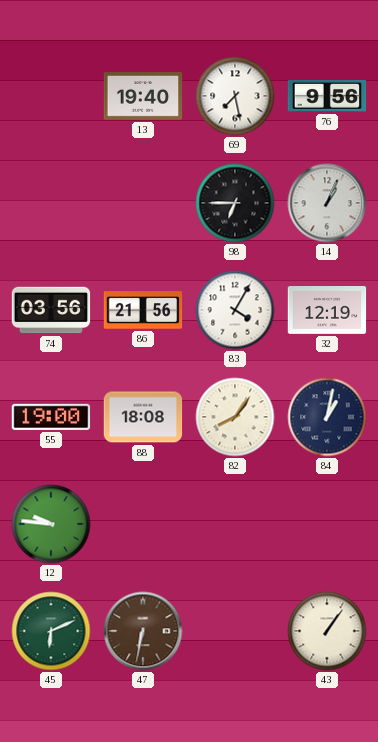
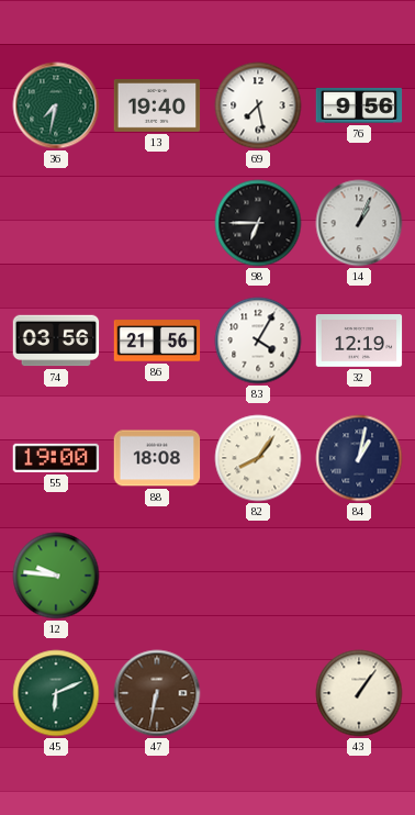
36: none -> 7:32
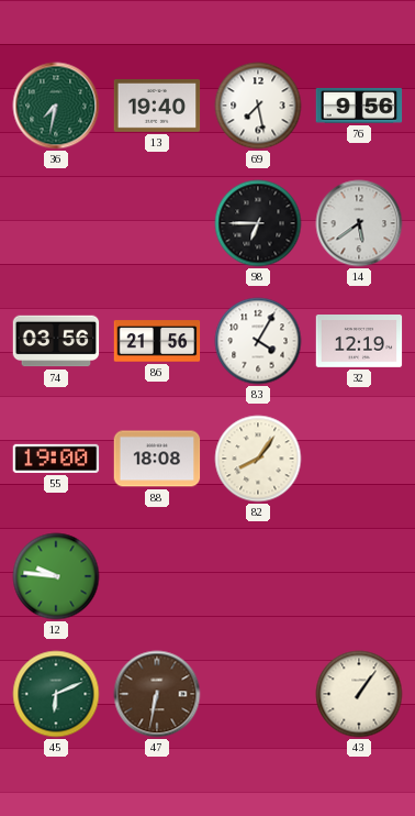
14: 1:04 -> 5:39
84: 1:02 -> none
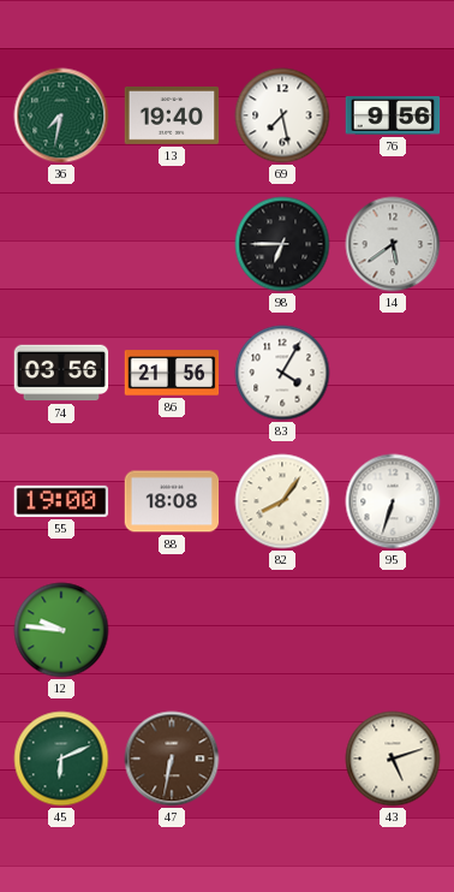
32: 12:19 -> none
95: none -> 6:33
43: 1:06 -> 5:12
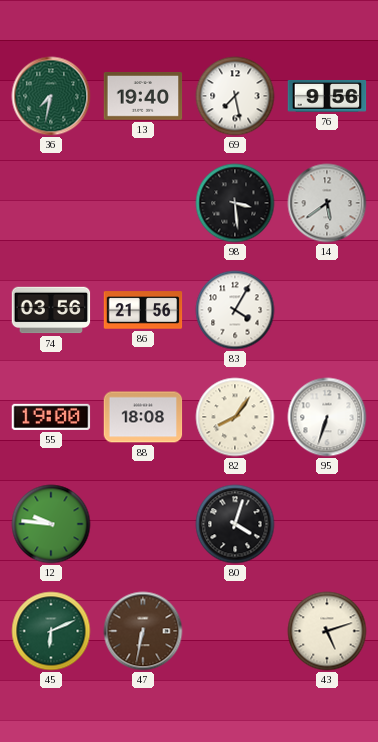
98: 6:45 -> 3:29
80: none -> 4:03
